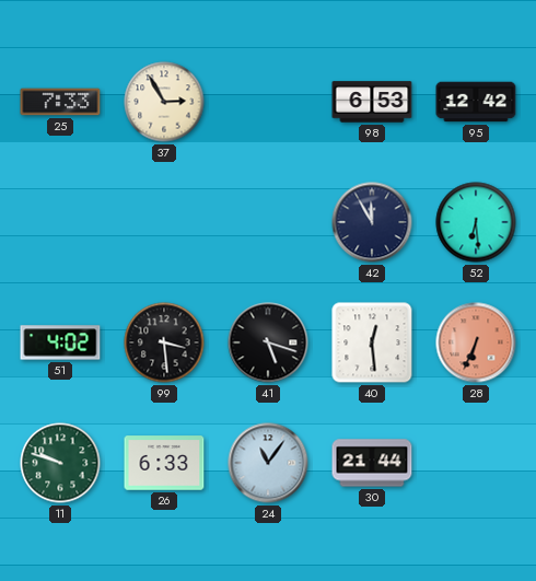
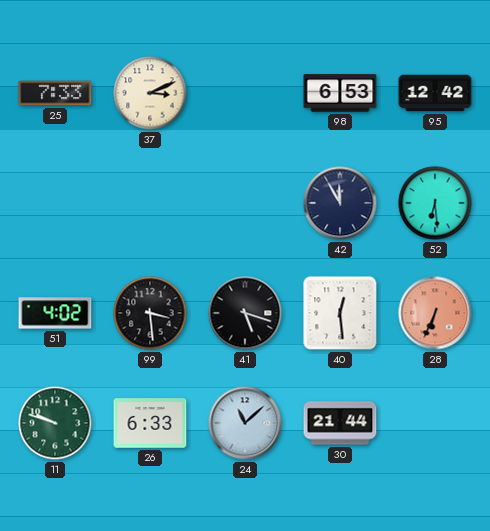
37: 2:55 -> 3:11
24: 11:06 -> 11:08
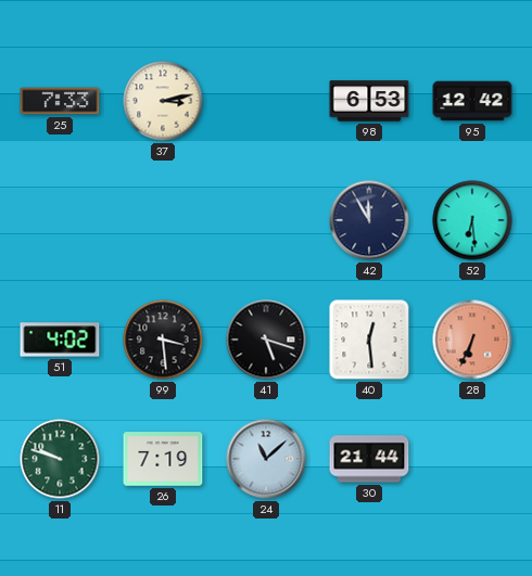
37: 3:11 -> 3:13
26: 6:33 -> 7:19
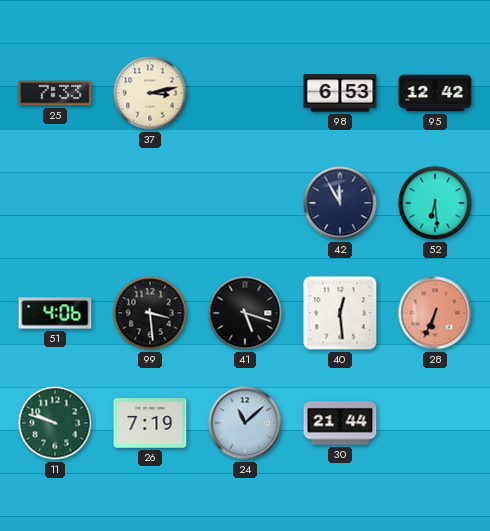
51: 4:02 -> 4:06
